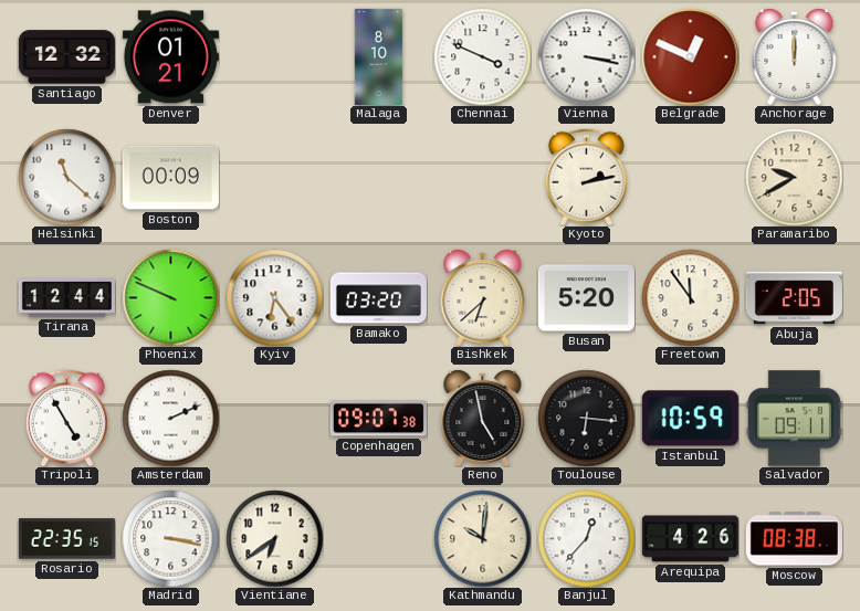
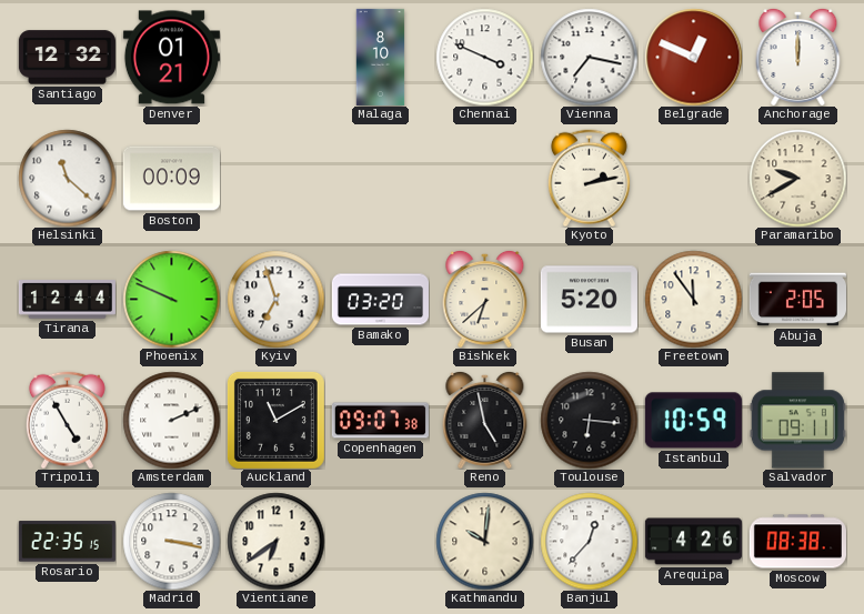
Vienna: 3:17 -> 7:17
Kyiv: 6:24 -> 6:57
Auckland: none -> 11:10
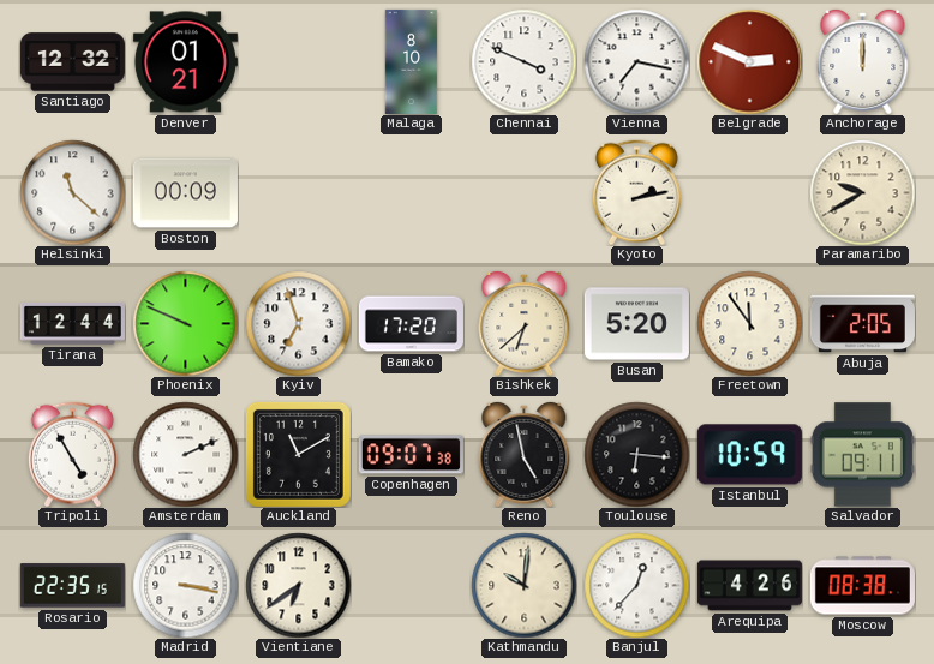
Belgrade: 12:49 -> 2:49
Bamako: 03:20 -> 17:20
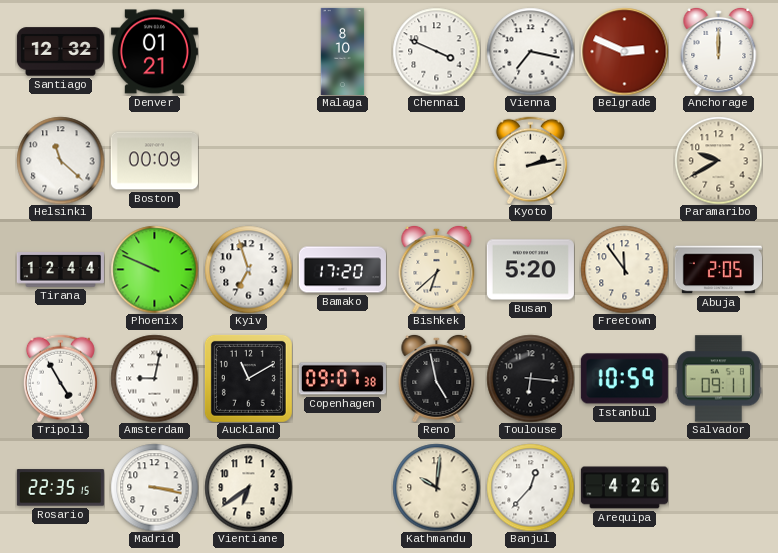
Amsterdam: 2:11 -> 9:02
Moscow: 08:38 -> none
